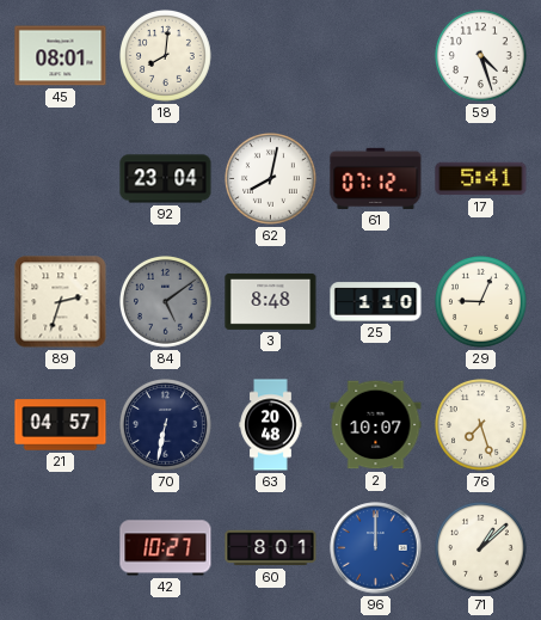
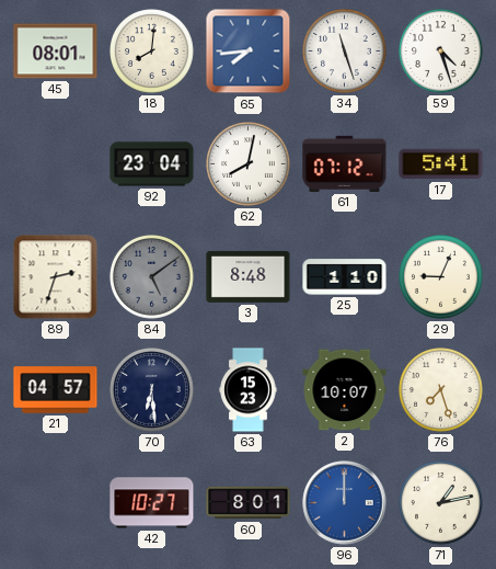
65: none -> 7:44
34: none -> 11:27
70: 6:32 -> 6:29
63: 20:48 -> 15:23
71: 1:08 -> 1:13
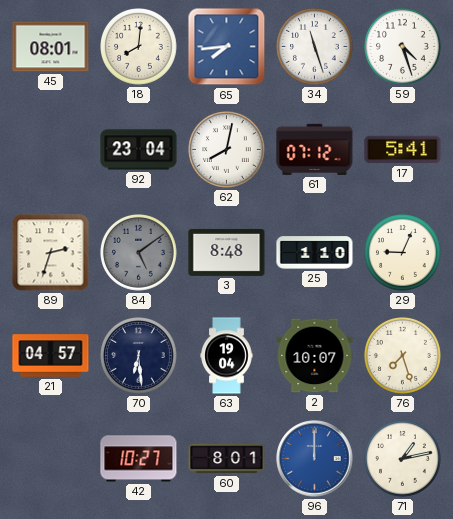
63: 15:23 -> 19:04
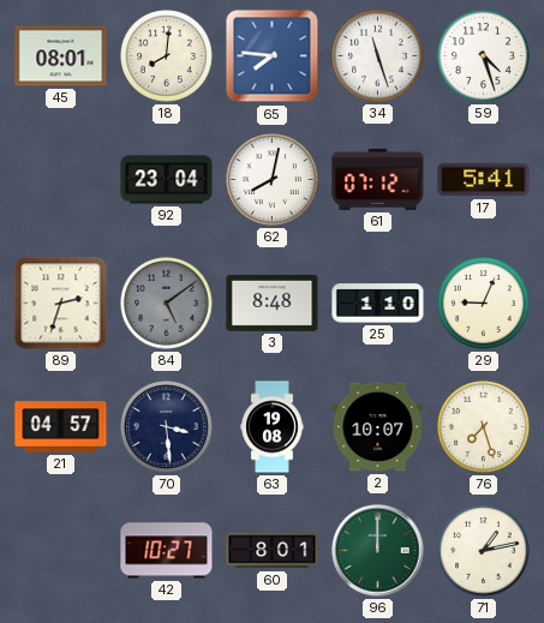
65: 7:44 -> 7:46
70: 6:29 -> 3:29
63: 19:04 -> 19:08
96 dial: blue -> green
